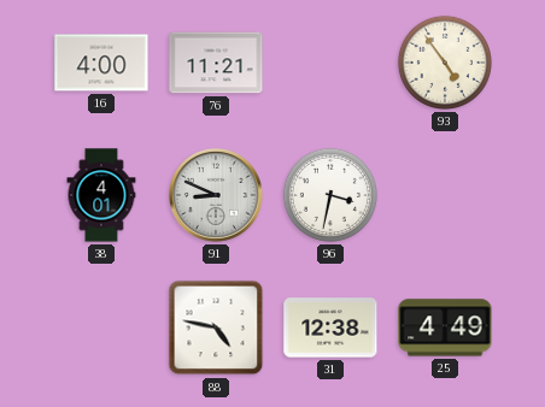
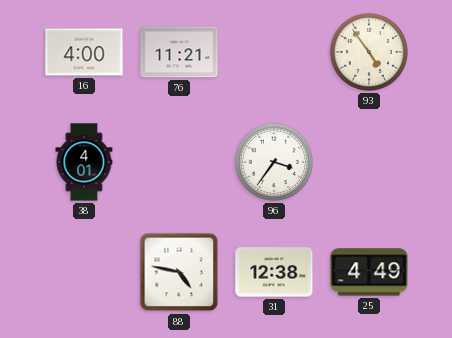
91: 8:49 -> none
96: 3:32 -> 3:36
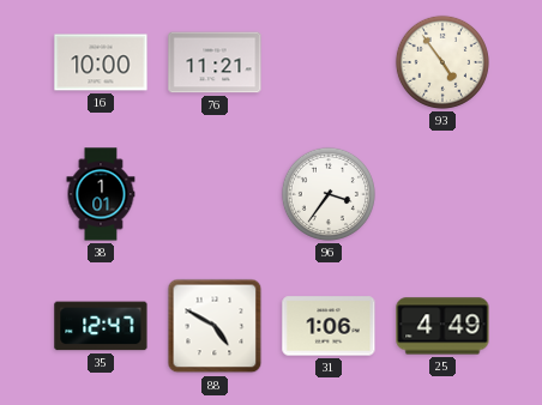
16: 4:00 -> 10:00
38: 4:01 -> 1:01
35: none -> 12:47
88: 4:47 -> 4:50
31: 12:38 -> 1:06
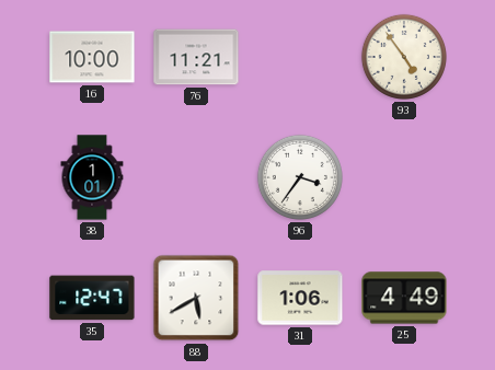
88: 4:50 -> 5:40
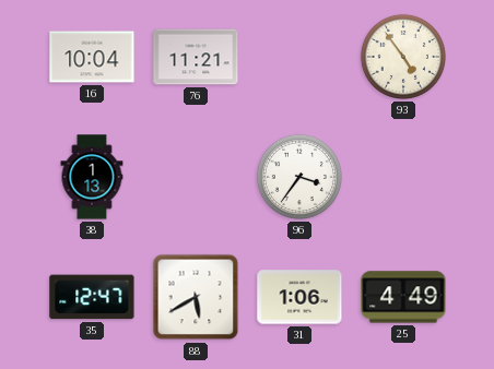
16: 10:00 -> 10:04
38: 1:01 -> 1:13
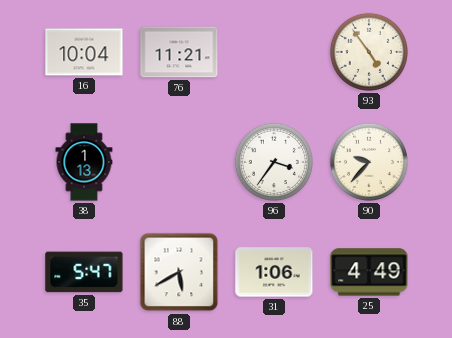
90: none -> 9:37
35: 12:47 -> 5:47
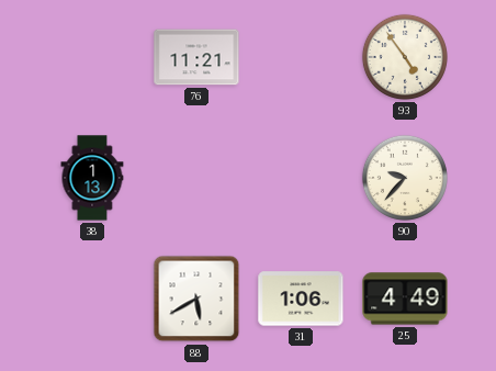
16: 10:04 -> none
96: 3:36 -> none
35: 5:47 -> none
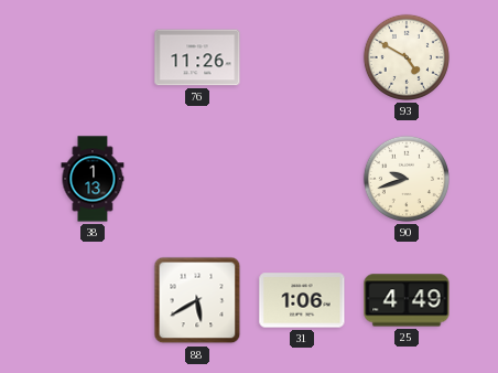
76: 11:21 -> 11:26
93: 4:54 -> 4:50
90: 9:37 -> 9:42
